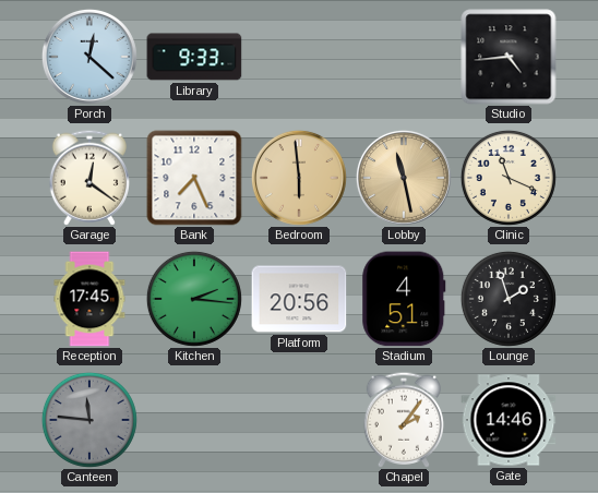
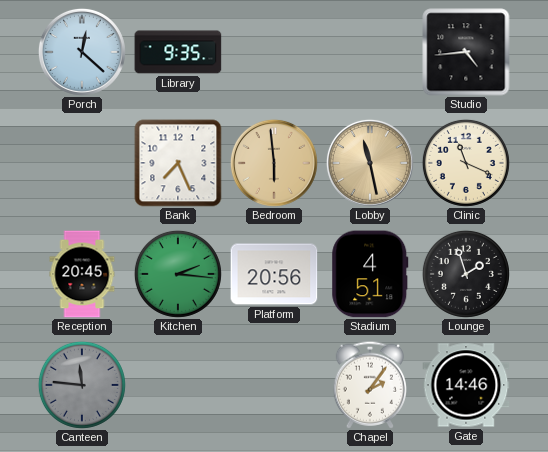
Library: 9:33 -> 9:35
Garage: 12:21 -> none
Reception: 17:45 -> 20:45
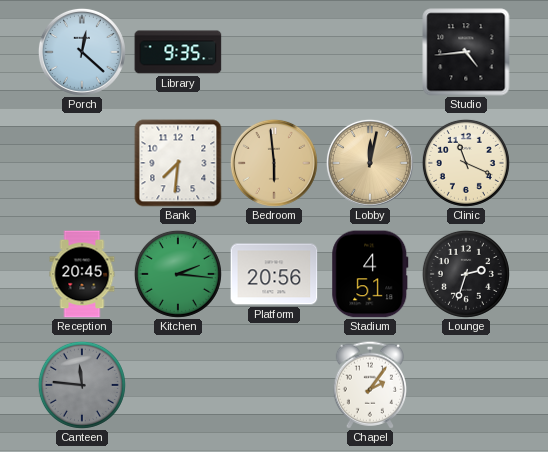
Bank: 7:26 -> 7:31
Lobby: 11:28 -> 12:02
Lounge: 1:57 -> 2:33
Gate: 14:46 -> none
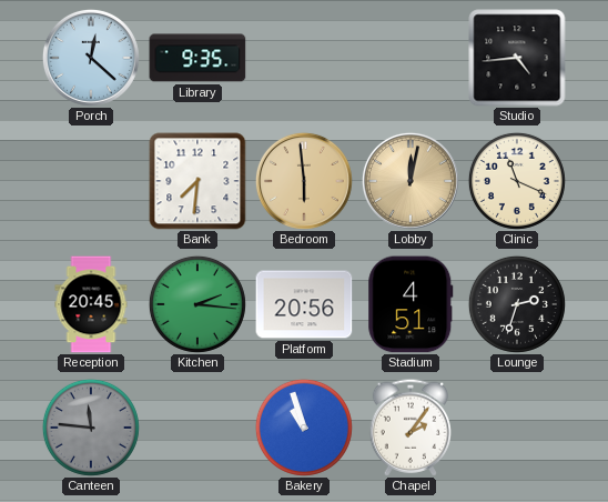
Bakery: none -> 10:57
